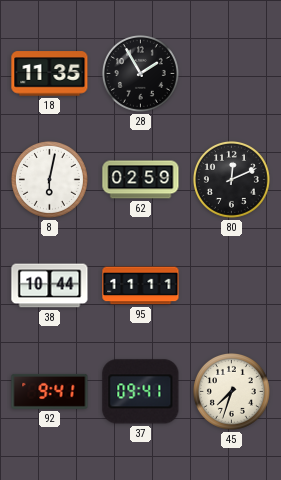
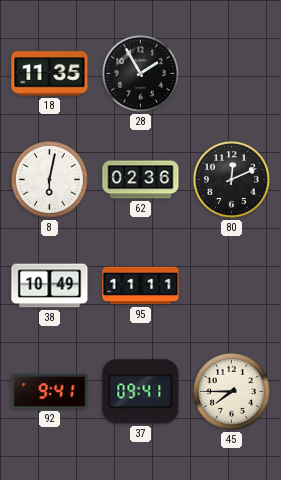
62: 02:59 -> 02:36
38: 10:44 -> 10:49
45: 7:33 -> 7:45
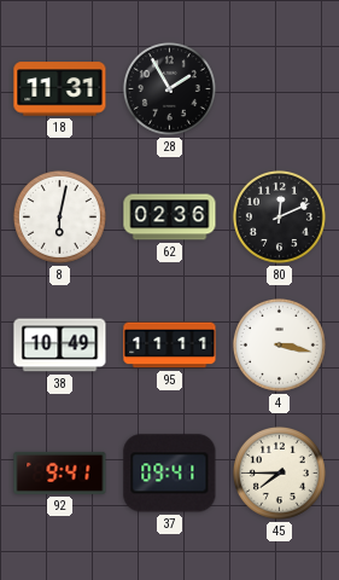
18: 11:35 -> 11:31
4: none -> 3:17
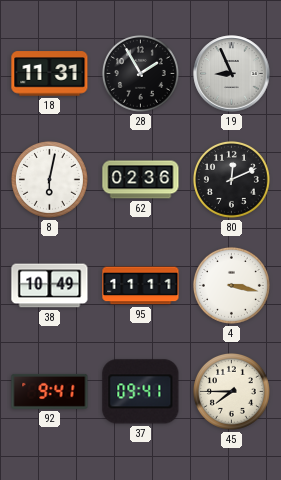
19: none -> 8:56
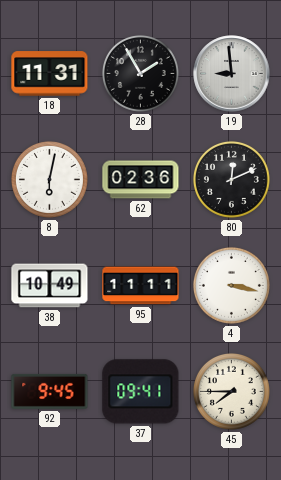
19: 8:56 -> 8:59
92: 9:41 -> 9:45
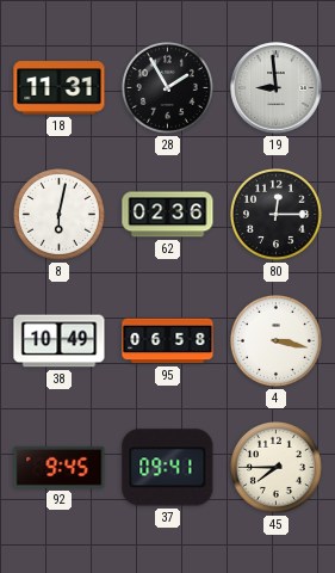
80: 12:11 -> 12:15
95: 11:11 -> 06:58
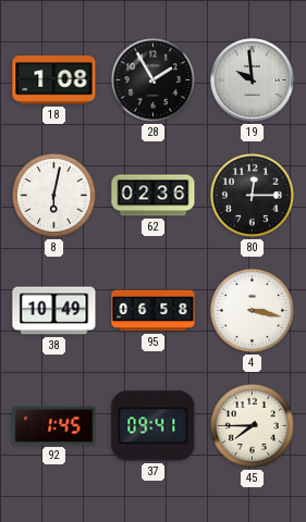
18: 11:31 -> 1:08
19: 8:59 -> 9:59
92: 9:45 -> 1:45
